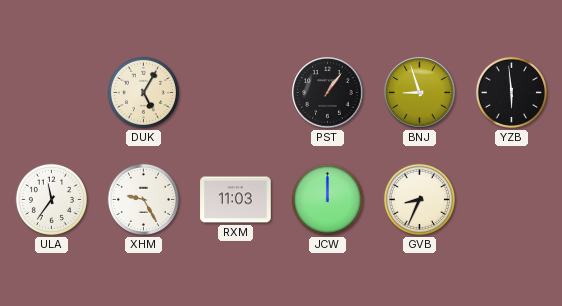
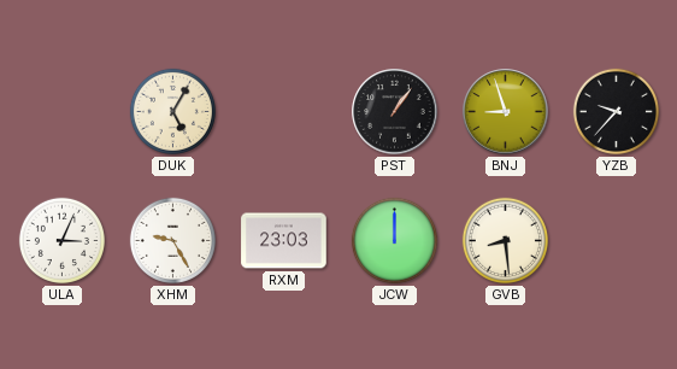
YZB: 5:59 -> 9:37
ULA: 11:36 -> 3:04
RXM: 11:03 -> 23:03
GVB: 8:34 -> 8:29
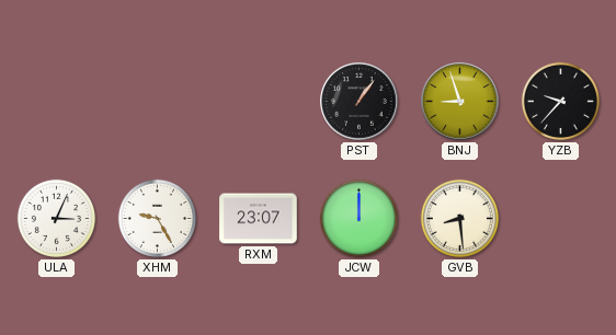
DUK: 5:05 -> none
RXM: 23:03 -> 23:07
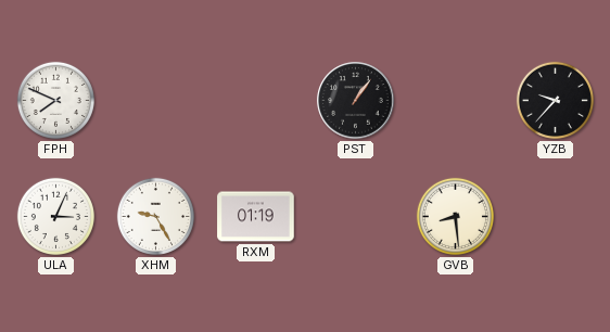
FPH: none -> 7:49
BNJ: 8:57 -> none
RXM: 23:07 -> 01:19
JCW: 12:00 -> none
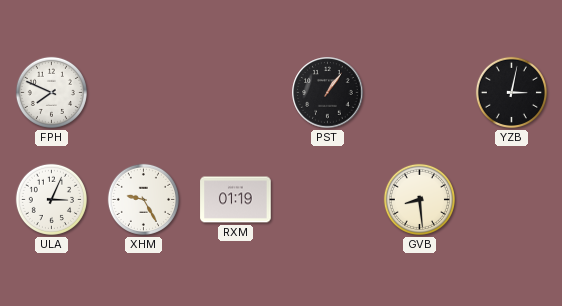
YZB: 9:37 -> 3:02
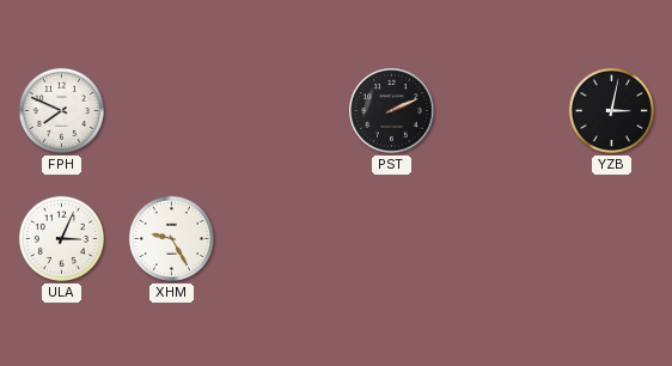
PST: 1:06 -> 2:11
RXM: 01:19 -> none
GVB: 8:29 -> none
